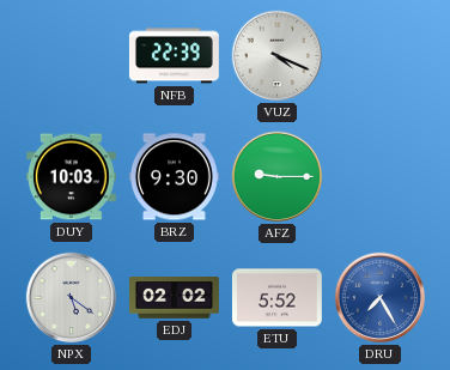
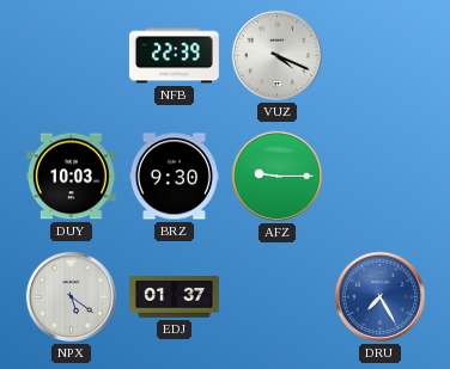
EDJ: 02:02 -> 01:37
ETU: 5:52 -> none
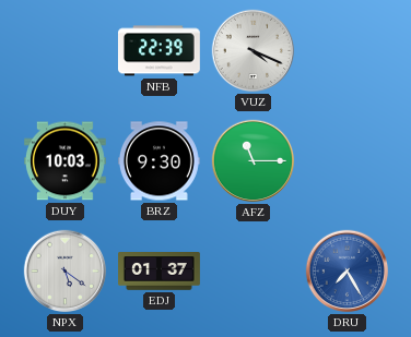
AFZ: 9:15 -> 11:15
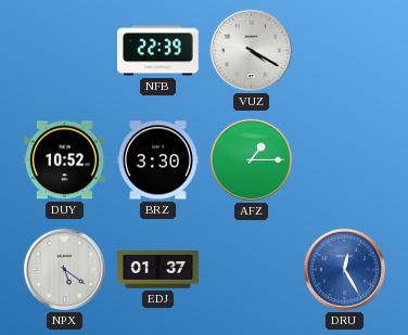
VUZ: 4:19 -> 4:20
DUY: 10:03 -> 10:52
BRZ: 9:30 -> 3:30
AFZ: 11:15 -> 1:15
DRU: 7:25 -> 12:25
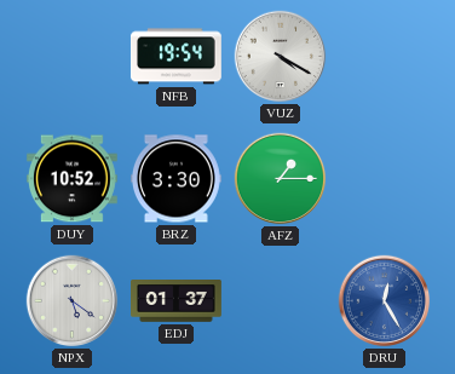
NFB: 22:39 -> 19:54
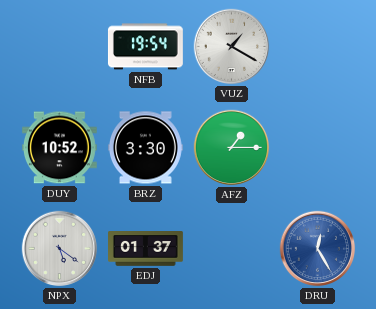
VUZ: 4:20 -> 1:20
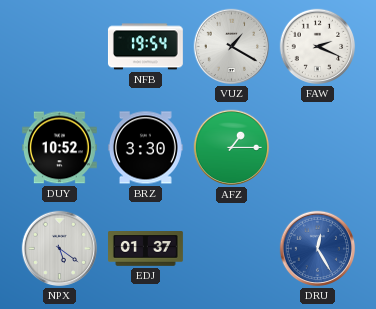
FAW: none -> 2:19
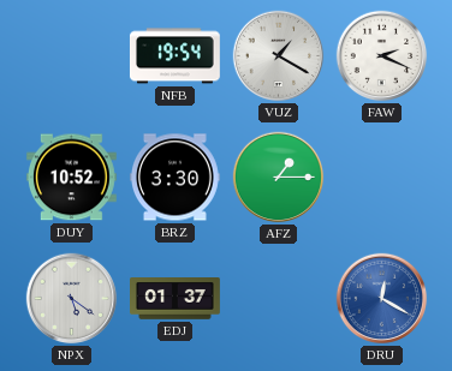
DRU: 12:25 -> 12:20
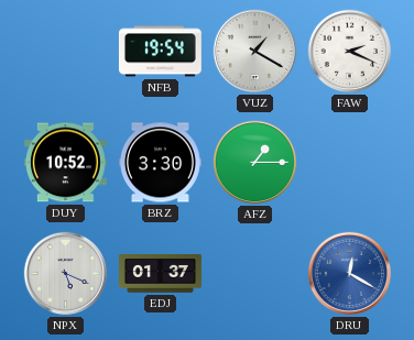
NPX: 5:21 -> 5:19
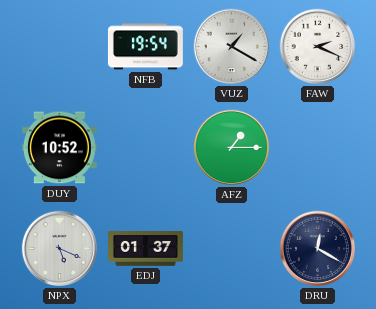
BRZ: 3:30 -> none
DRU dial: blue -> navy
